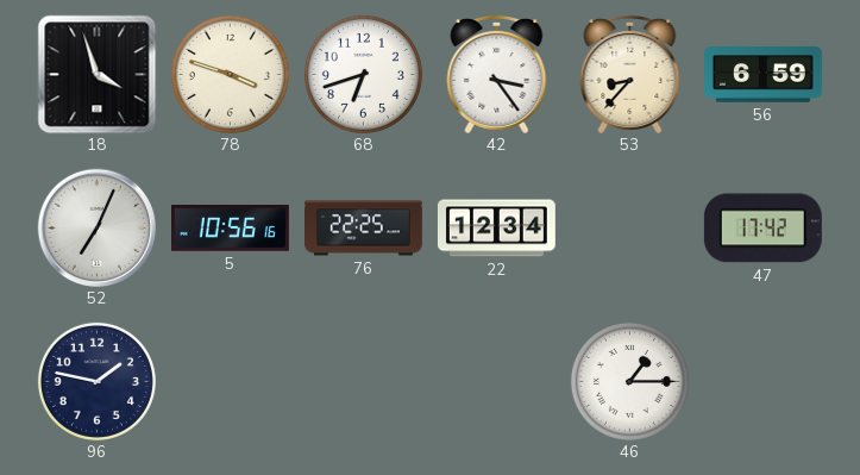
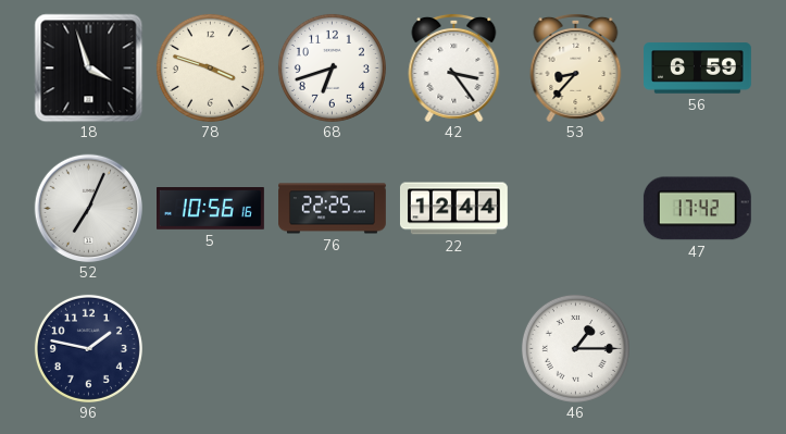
22: 12:34 -> 12:44
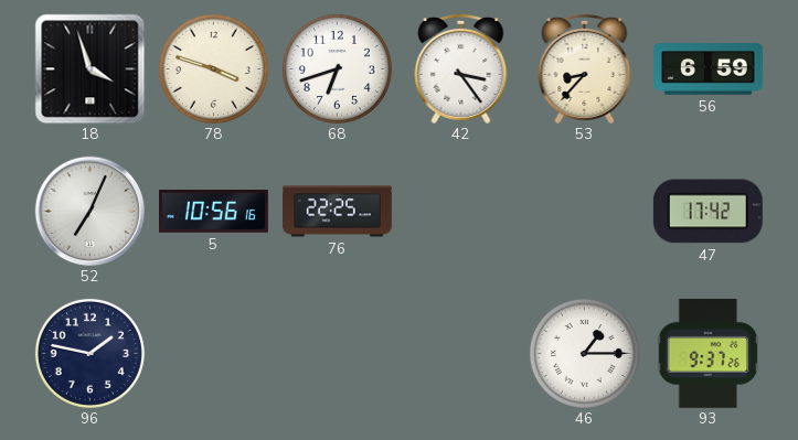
22: 12:44 -> none
93: none -> 9:37
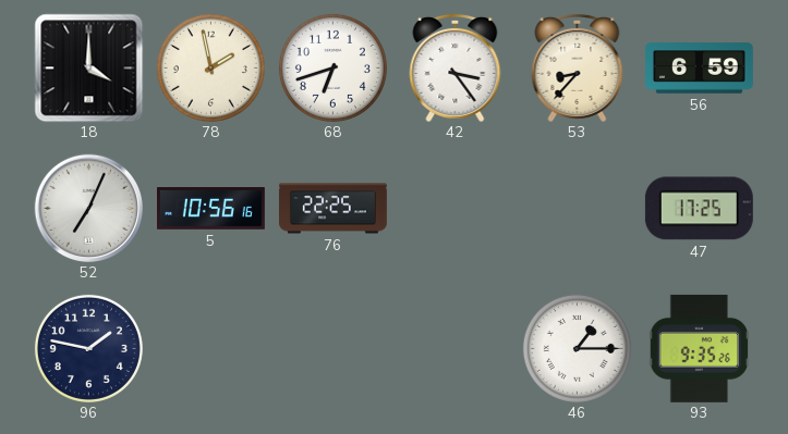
18: 3:57 -> 4:00
78: 3:48 -> 1:58
47: 17:42 -> 17:25
93: 9:37 -> 9:35
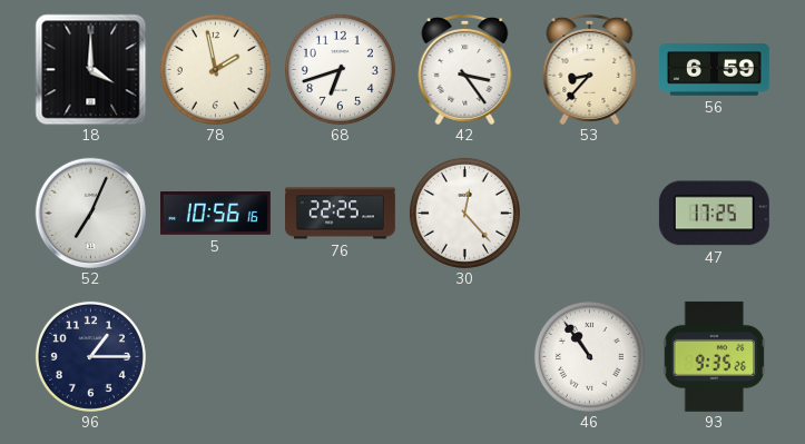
30: none -> 12:23
96: 1:47 -> 1:15
46: 1:15 -> 10:54
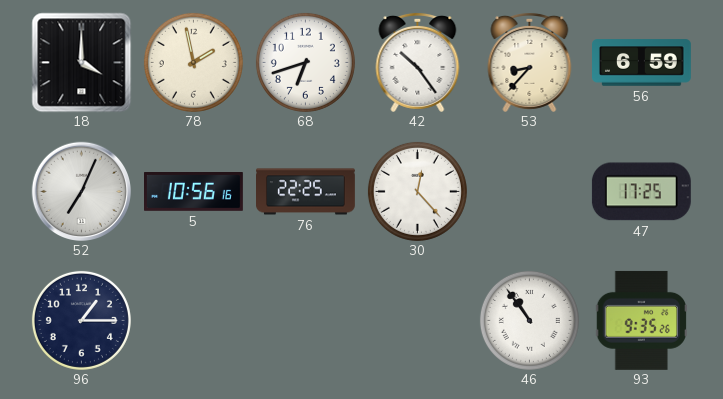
42: 3:24 -> 10:24
